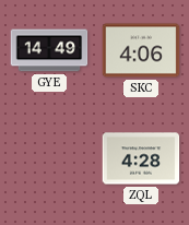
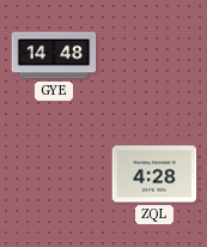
GYE: 14:49 -> 14:48
SKC: 4:06 -> none
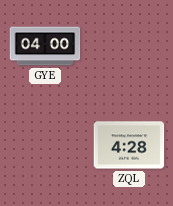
GYE: 14:48 -> 04:00
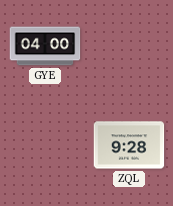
ZQL: 4:28 -> 9:28
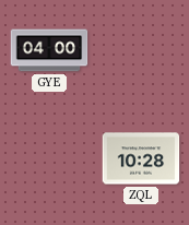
ZQL: 9:28 -> 10:28
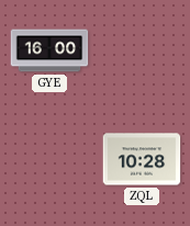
GYE: 04:00 -> 16:00
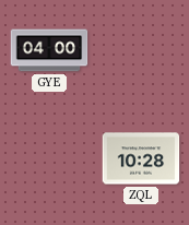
GYE: 16:00 -> 04:00
